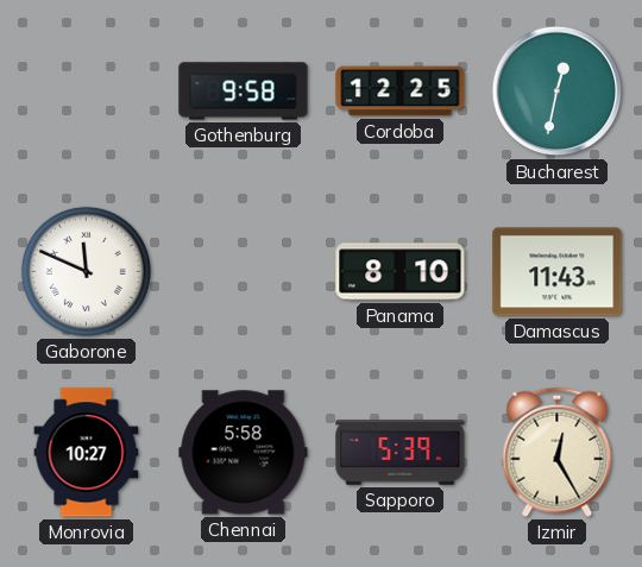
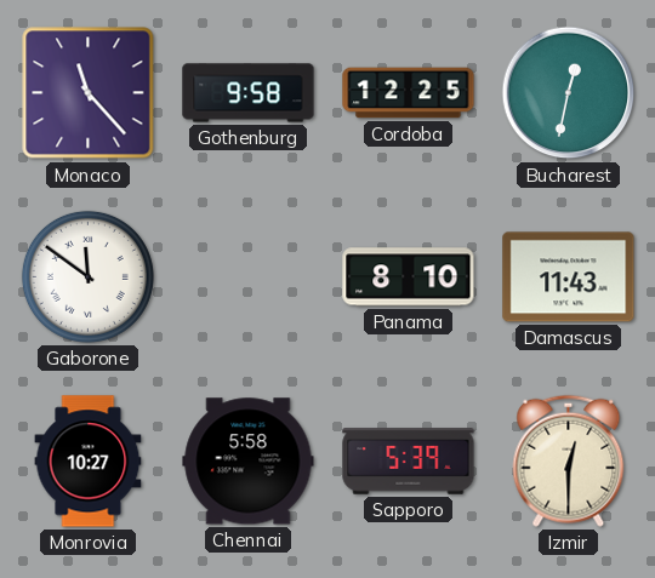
Monaco: none -> 11:23
Gaborone: 11:49 -> 11:51
Izmir: 12:25 -> 12:30
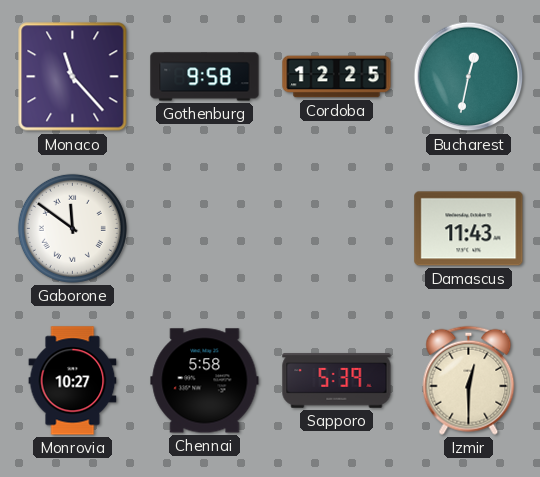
Panama: 8:10 -> none
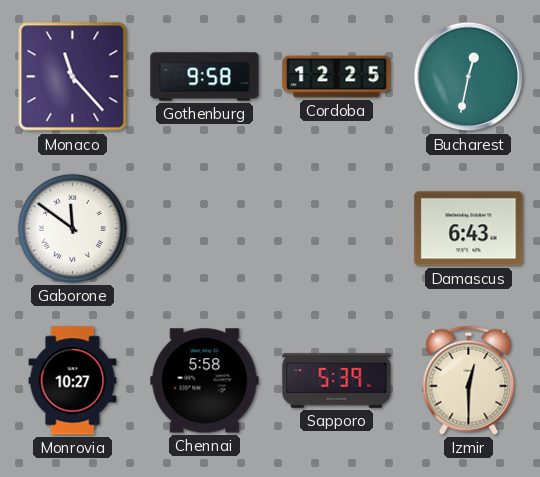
Damascus: 11:43 -> 6:43
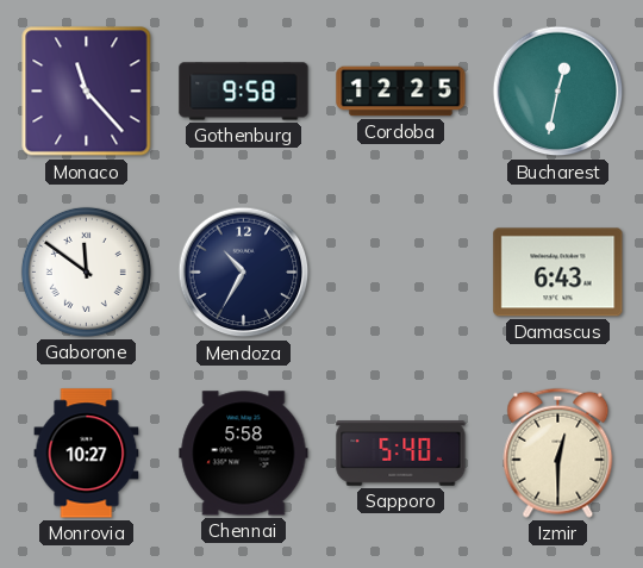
Mendoza: none -> 10:35
Sapporo: 5:39 -> 5:40
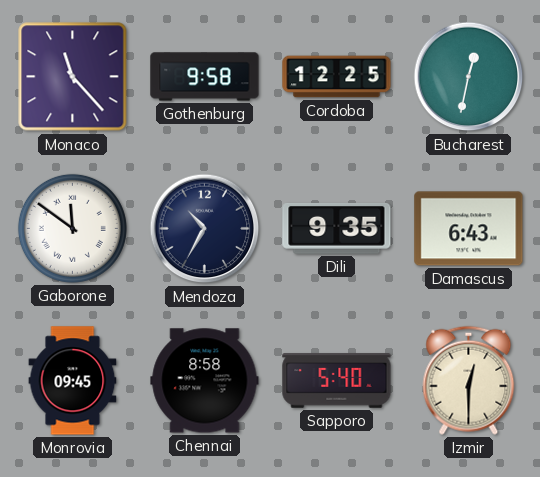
Dili: none -> 9:35
Monrovia: 10:27 -> 09:45
Chennai: 5:58 -> 8:58
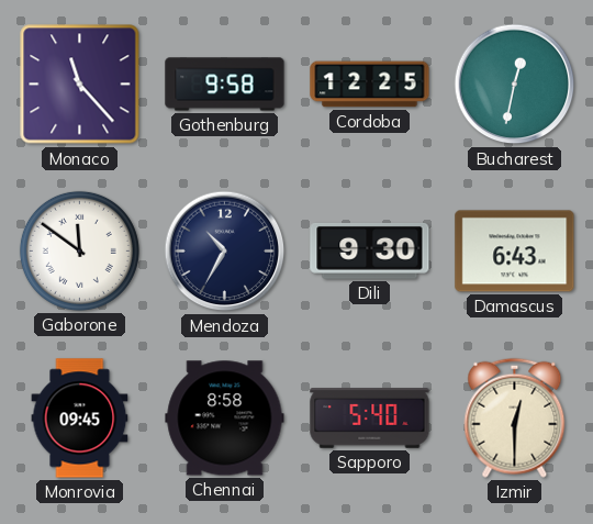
Dili: 9:35 -> 9:30
